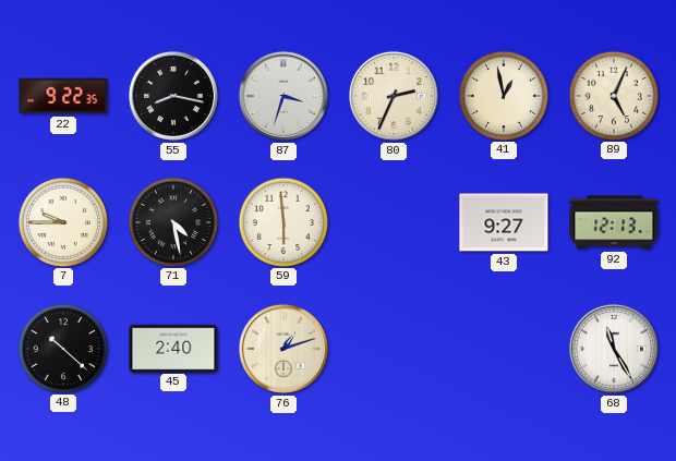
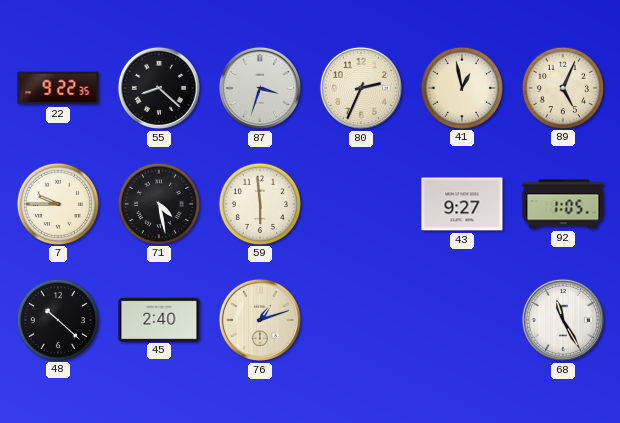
55: 8:17 -> 8:22
92: 12:13 -> 1:05
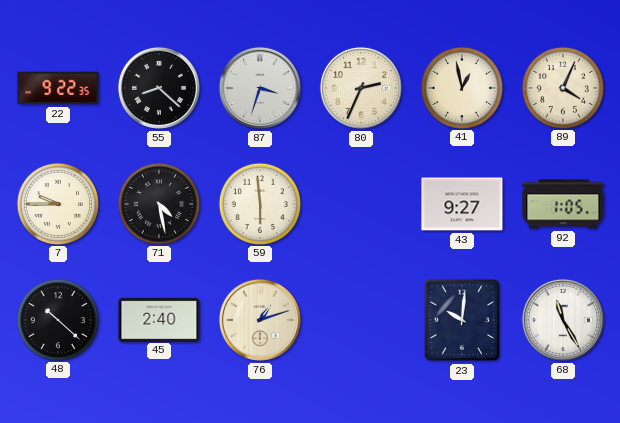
89: 5:04 -> 4:04
23: none -> 10:01
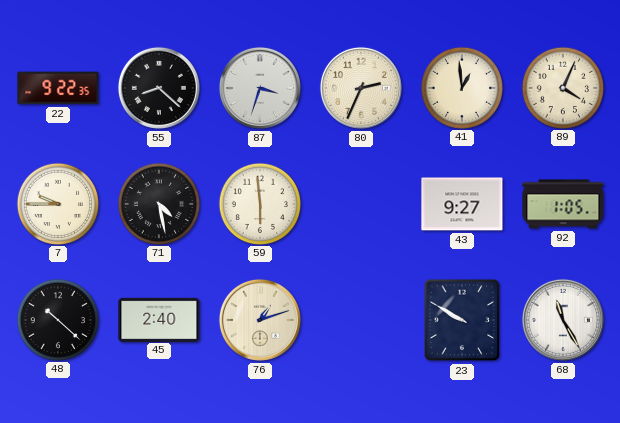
41: 12:58 -> 12:59
23: 10:01 -> 9:50
